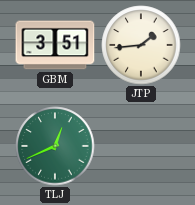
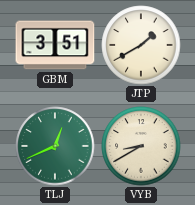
JTP: 1:44 -> 1:40
VYB: none -> 8:40
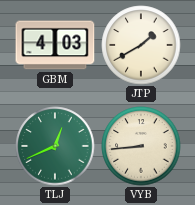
GBM: 3:51 -> 4:03
VYB: 8:40 -> 8:44
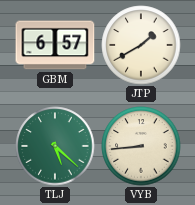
GBM: 4:03 -> 6:57
TLJ: 12:41 -> 5:22
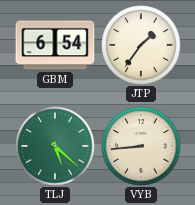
GBM: 6:57 -> 6:54
JTP: 1:40 -> 1:36
